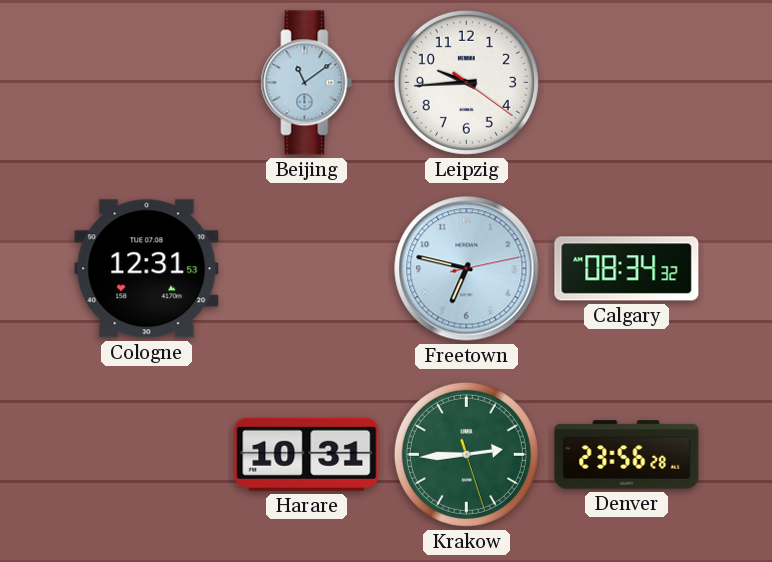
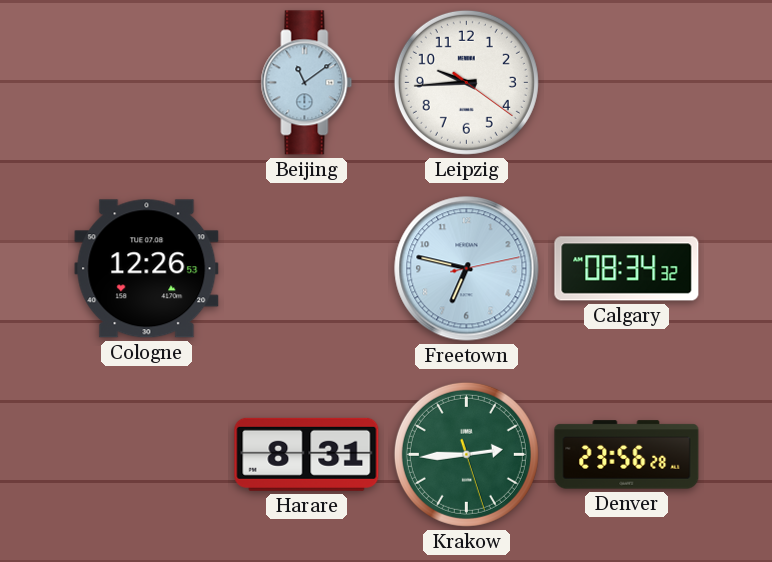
Cologne: 12:31 -> 12:26
Harare: 10:31 -> 8:31
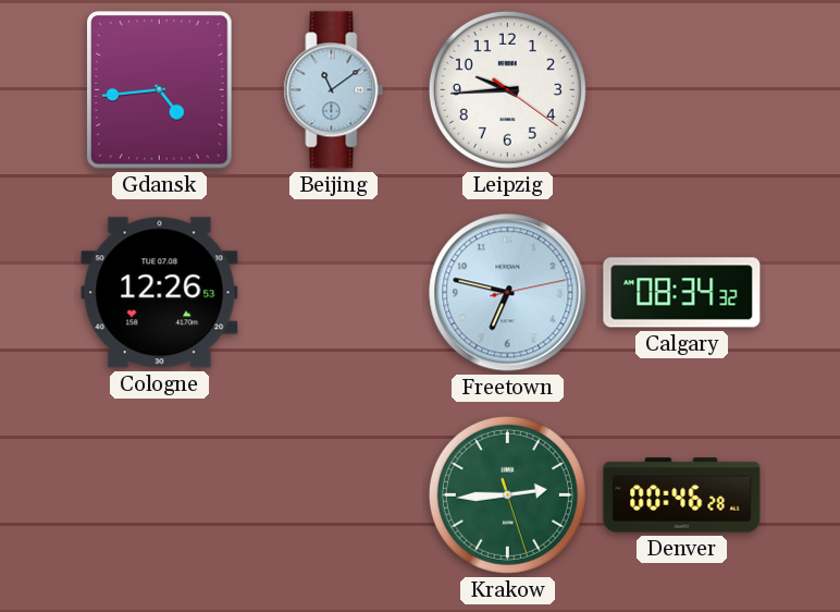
Gdansk: none -> 4:44
Harare: 8:31 -> none
Denver: 23:56 -> 00:46
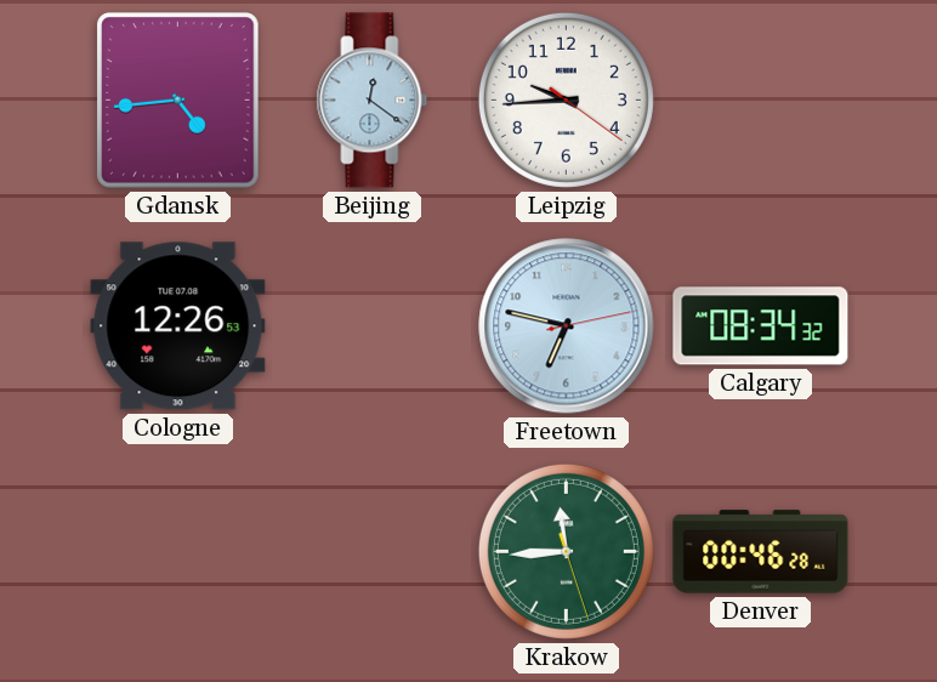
Beijing: 11:09 -> 12:21
Krakow: 2:44 -> 11:44
